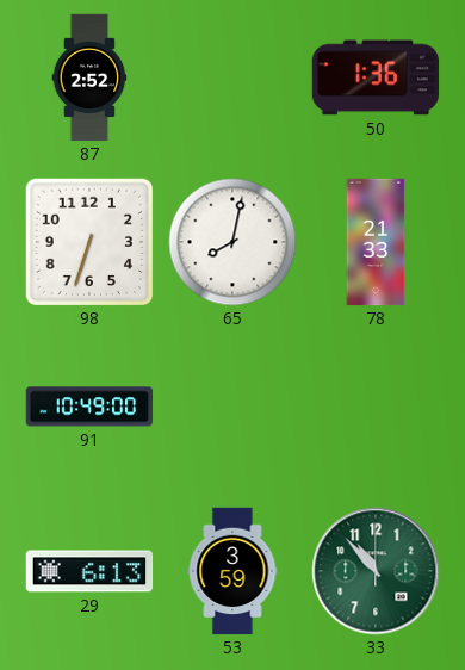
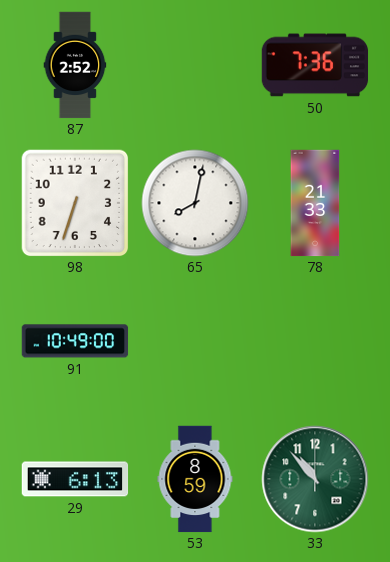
50: 1:36 -> 7:36
53: 3:59 -> 8:59
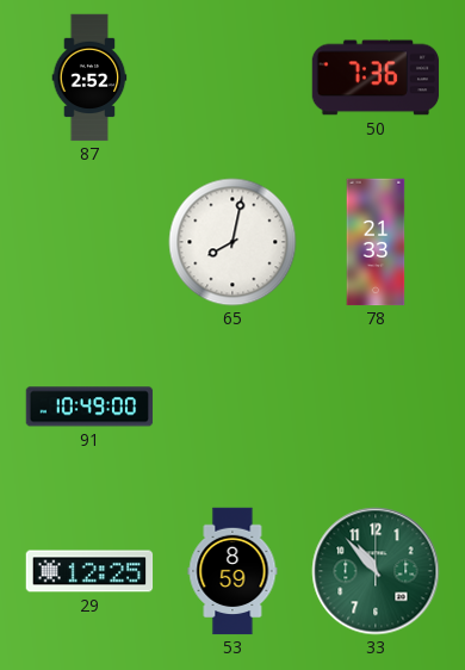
98: 6:33 -> none
29: 6:13 -> 12:25
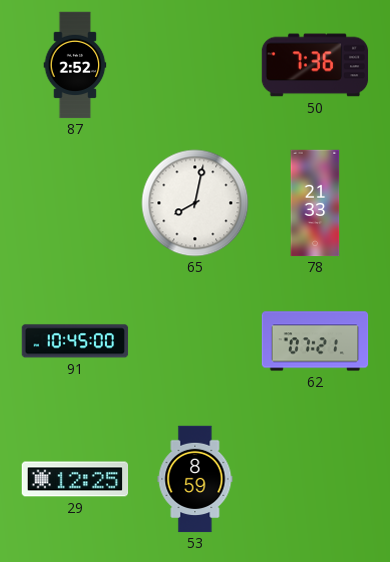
91: 10:49 -> 10:45
62: none -> 07:21
33: 10:53 -> none
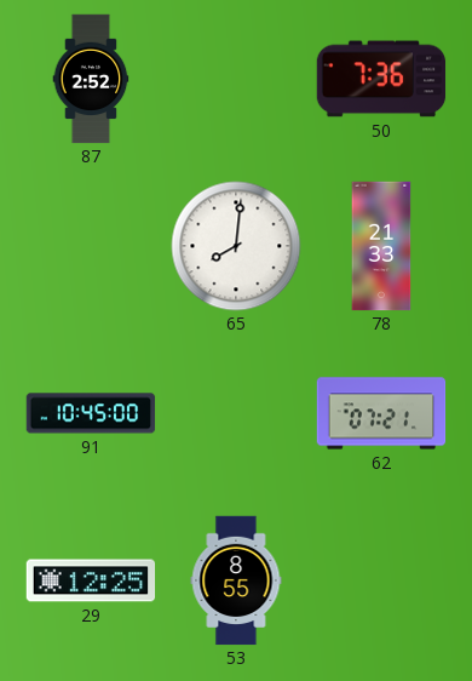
65: 8:02 -> 8:01
53: 8:59 -> 8:55
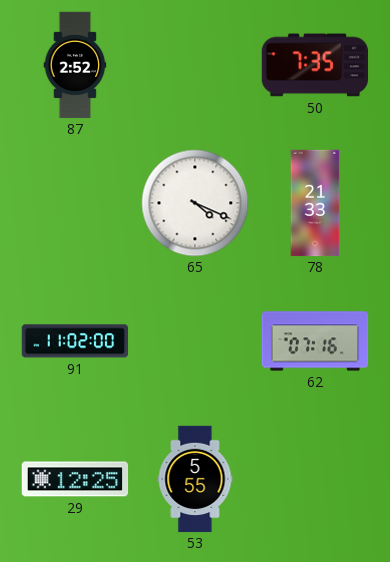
50: 7:36 -> 7:35
65: 8:01 -> 4:19
91: 10:45 -> 11:02
62: 07:21 -> 07:16
53: 8:55 -> 5:55
